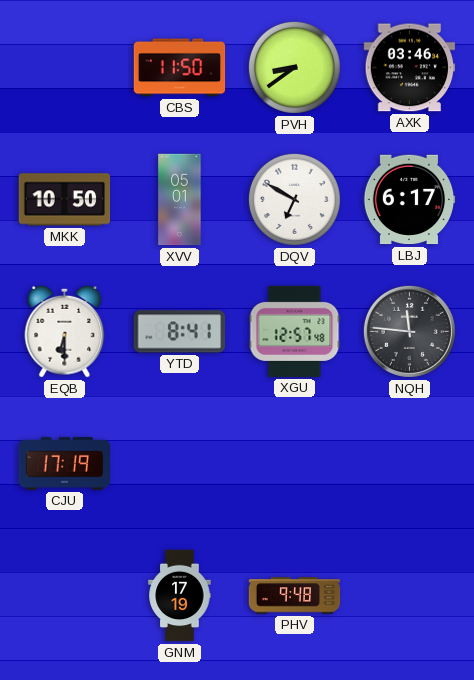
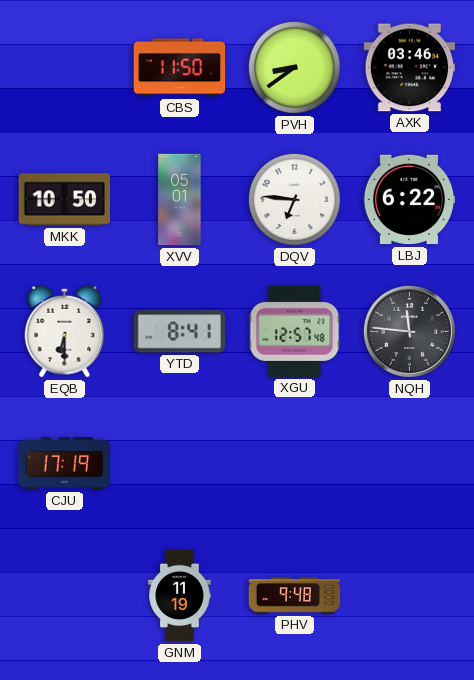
DQV: 6:50 -> 6:46
LBJ: 6:17 -> 6:22
GNM: 17:19 -> 11:19
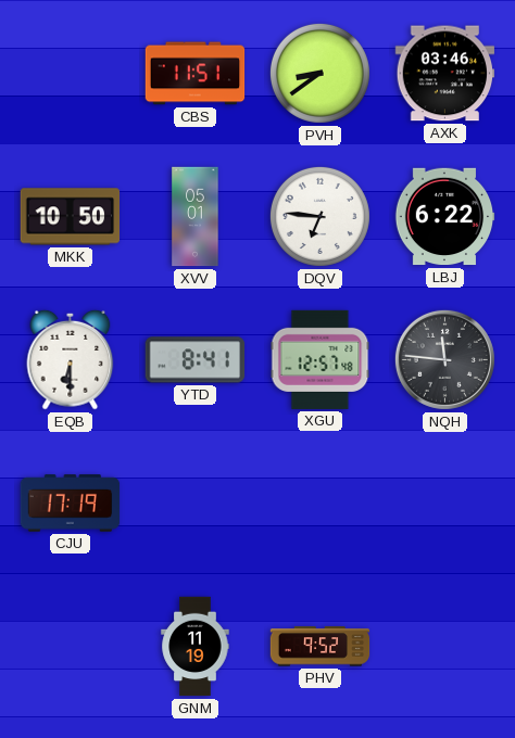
CBS: 11:50 -> 11:51
PHV: 9:48 -> 9:52
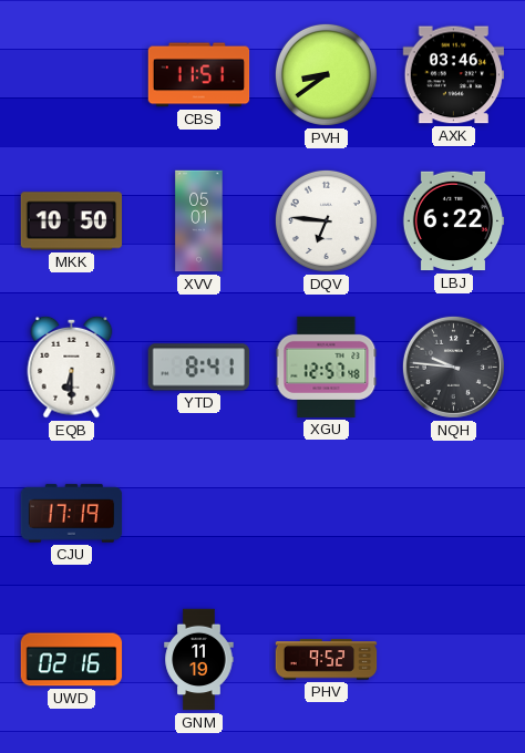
NQH: 11:46 -> 9:46
UWD: none -> 02:16
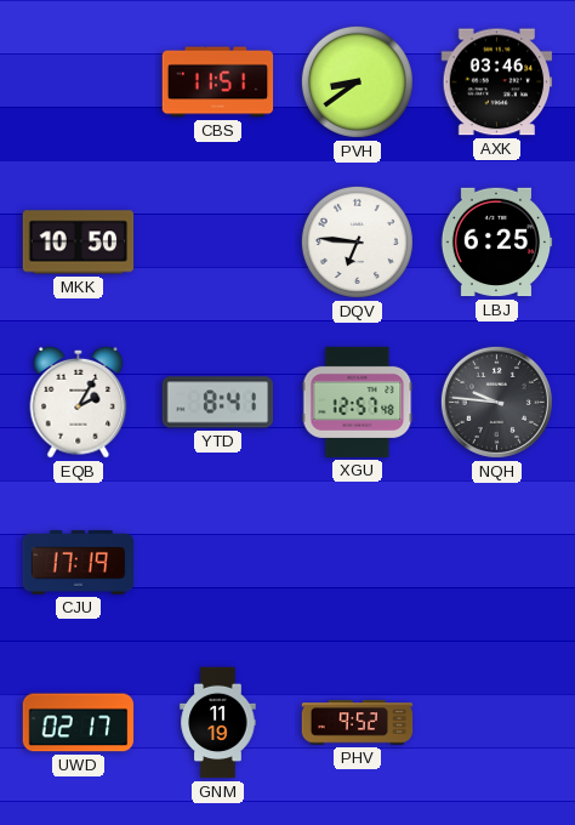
XVV: 05:01 -> none
LBJ: 6:22 -> 6:25
EQB: 6:30 -> 2:05
UWD: 02:16 -> 02:17
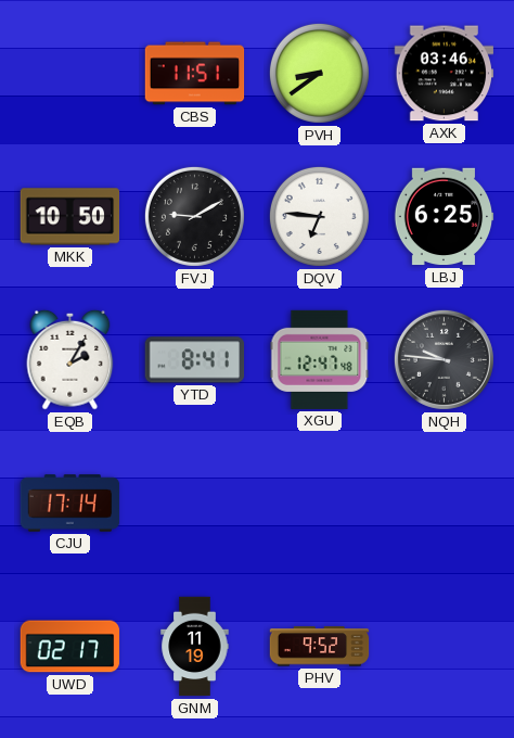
FVJ: none -> 9:10
XGU: 12:57 -> 12:47
CJU: 17:19 -> 17:14
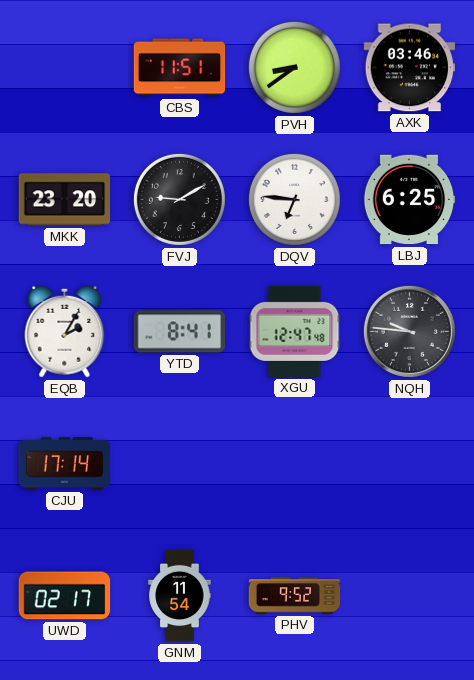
MKK: 10:50 -> 23:20
GNM: 11:19 -> 11:54
